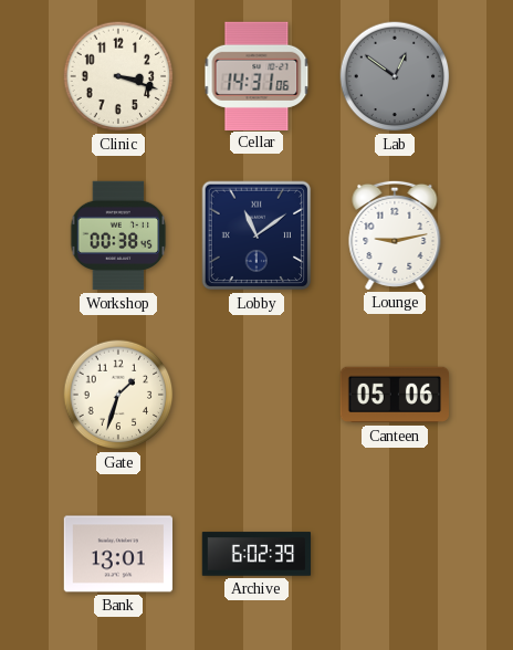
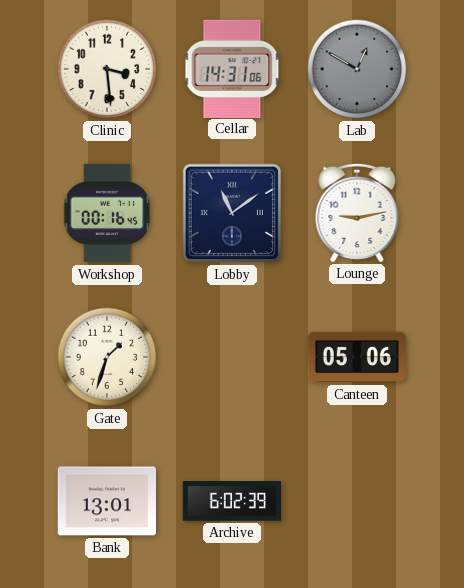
Clinic: 3:18 -> 3:29
Lab: 12:51 -> 12:50
Workshop: 00:38 -> 00:16
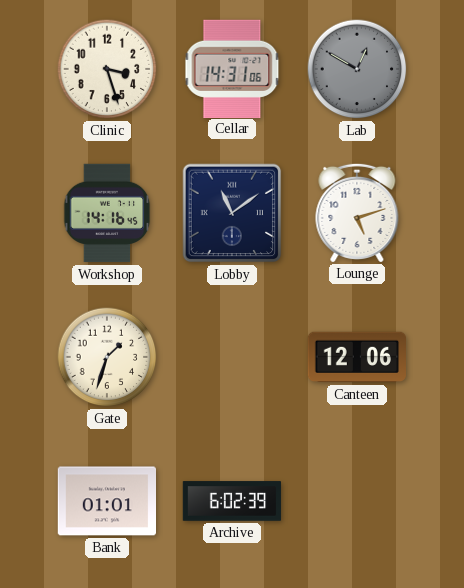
Clinic: 3:29 -> 3:27
Workshop: 00:16 -> 14:16
Lounge: 9:13 -> 5:12
Canteen: 05:06 -> 12:06
Bank: 13:01 -> 01:01
